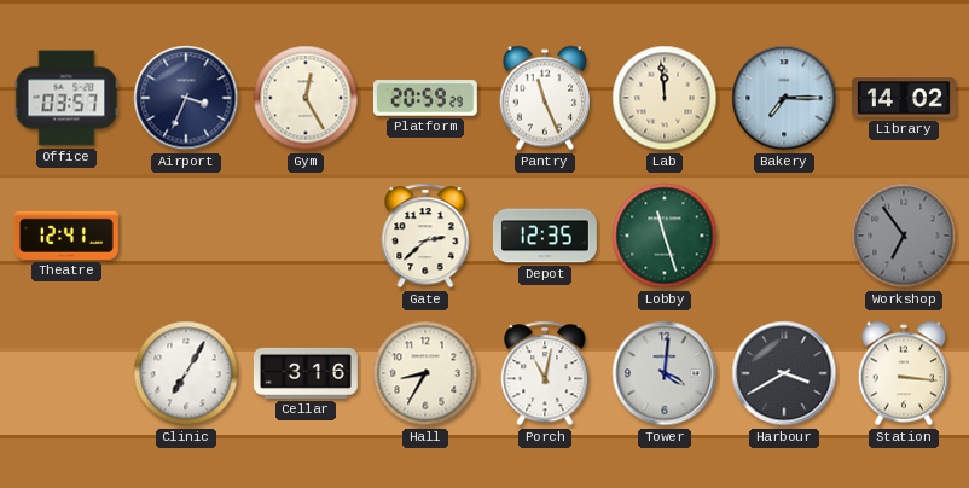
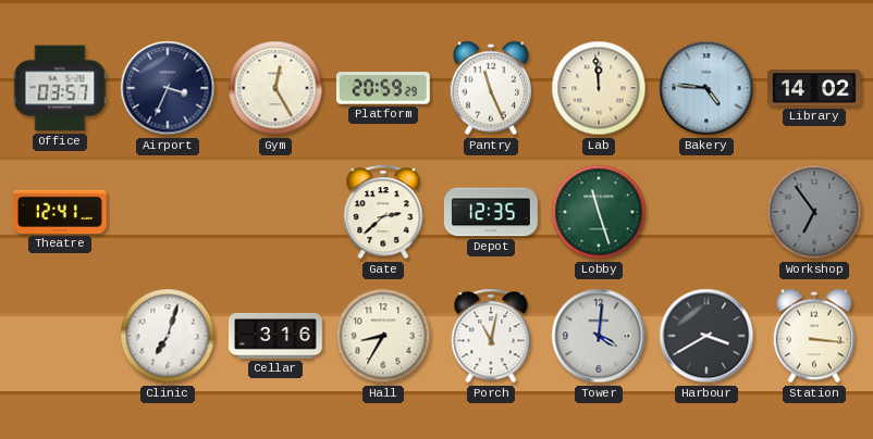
Bakery: 7:15 -> 4:46
Clinic: 7:05 -> 7:03
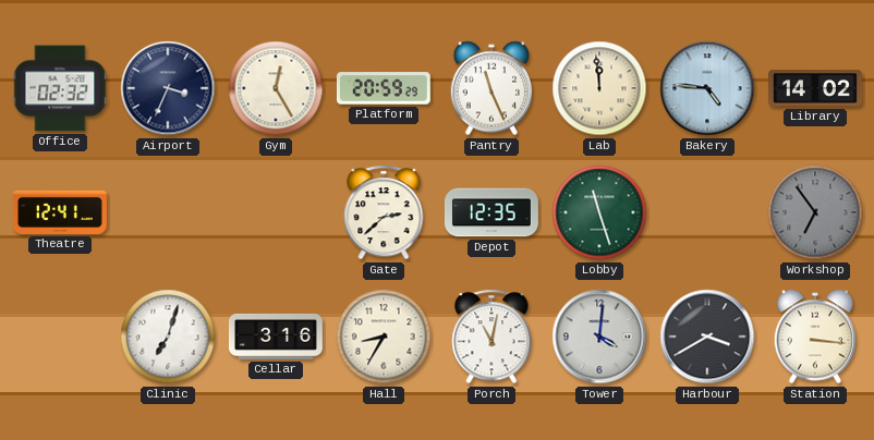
Office: 03:57 -> 02:32
